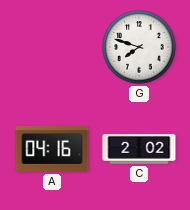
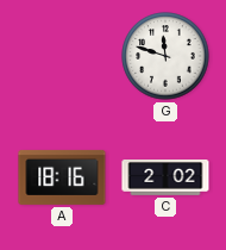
G: 7:48 -> 11:48
A: 04:16 -> 18:16
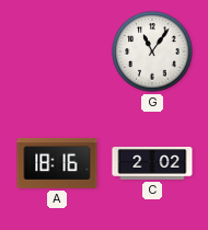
G: 11:48 -> 11:06
